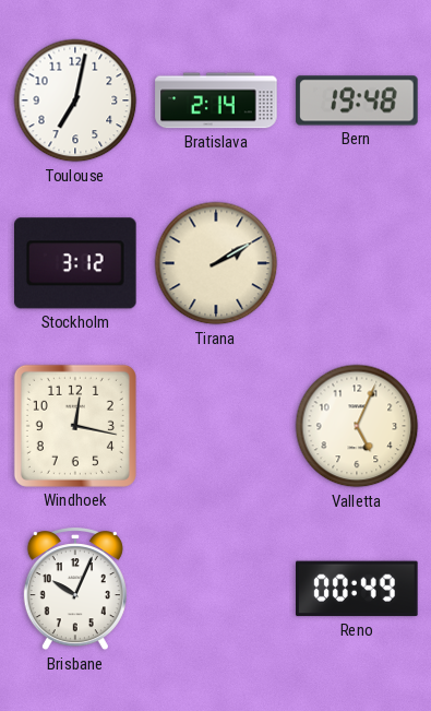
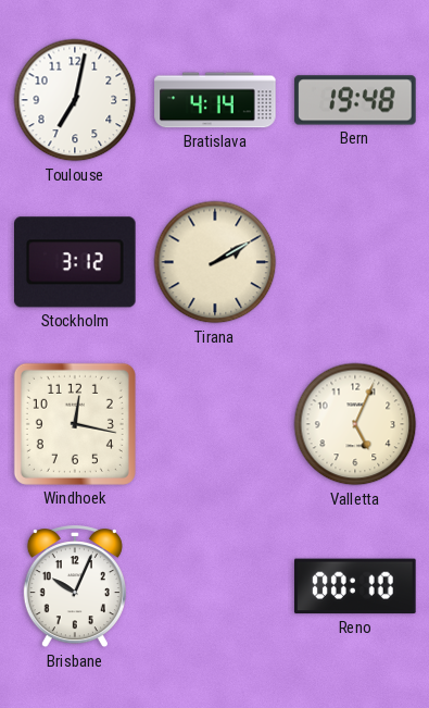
Bratislava: 2:14 -> 4:14
Reno: 00:49 -> 00:10
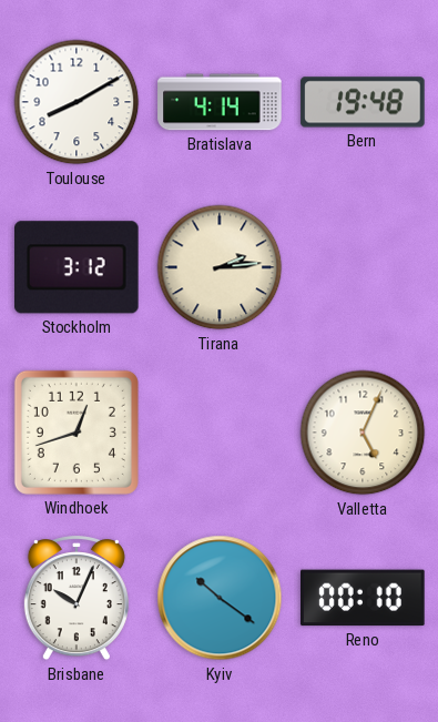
Toulouse: 7:02 -> 8:10
Tirana: 2:10 -> 2:14
Windhoek: 12:17 -> 12:42
Kyiv: none -> 10:21
